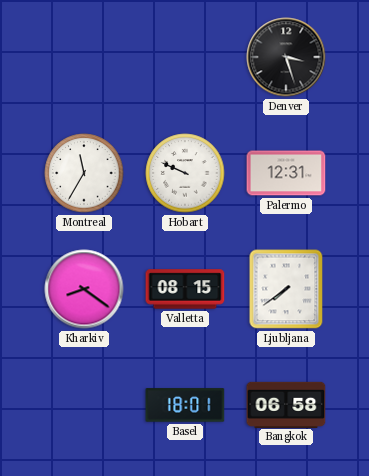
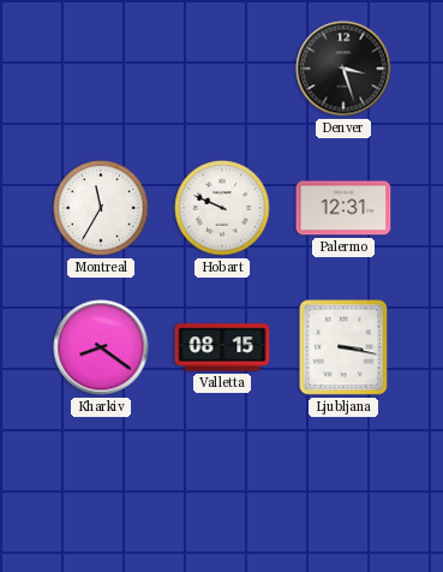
Ljubljana: 7:39 -> 3:17
Basel: 18:01 -> none
Bangkok: 06:58 -> none
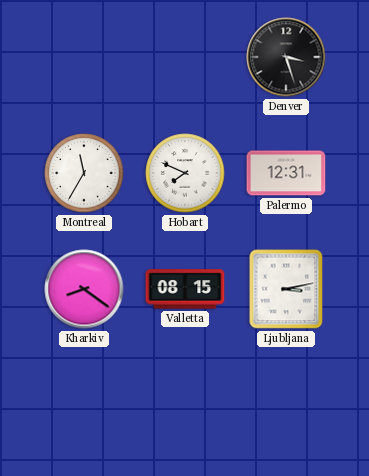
Hobart: 9:49 -> 7:49
Ljubljana: 3:17 -> 3:13
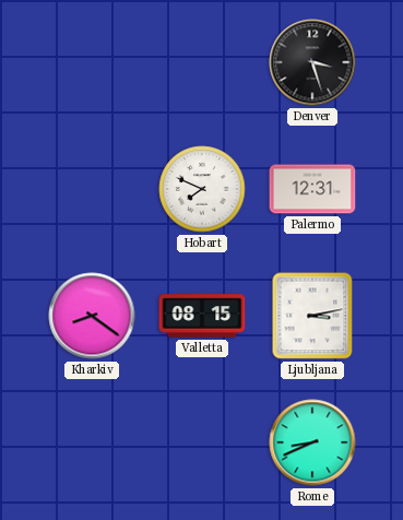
Montreal: 11:35 -> none
Rome: none -> 8:41
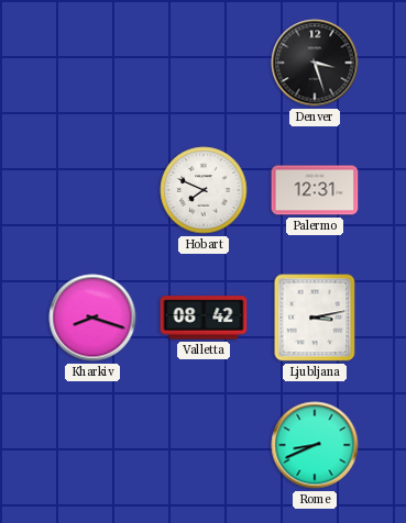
Kharkiv: 8:21 -> 8:18
Valletta: 08:15 -> 08:42
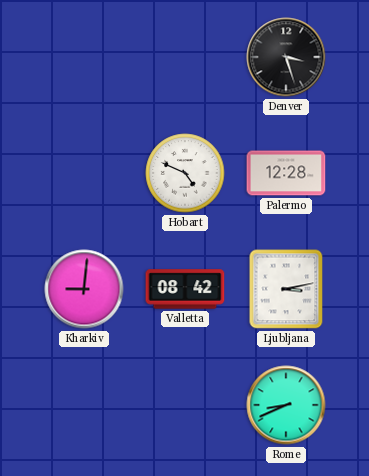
Hobart: 7:49 -> 4:49
Palermo: 12:31 -> 12:28
Kharkiv: 8:18 -> 9:01
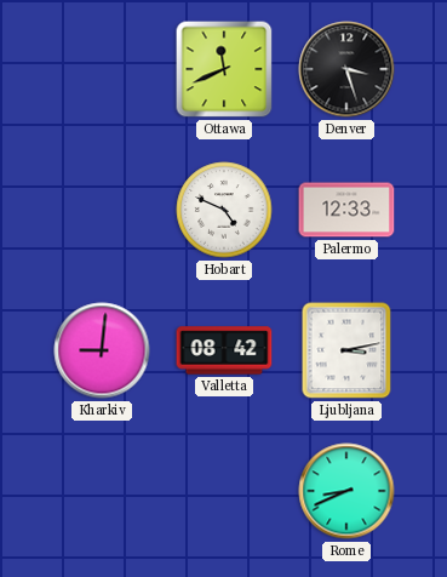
Ottawa: none -> 11:41
Palermo: 12:28 -> 12:33
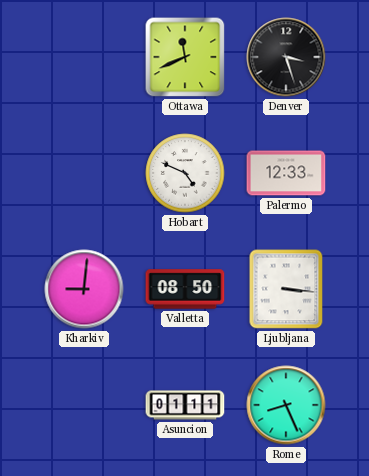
Valletta: 08:42 -> 08:50
Ljubljana: 3:13 -> 3:16
Asuncion: none -> 01:11
Rome: 8:41 -> 8:26
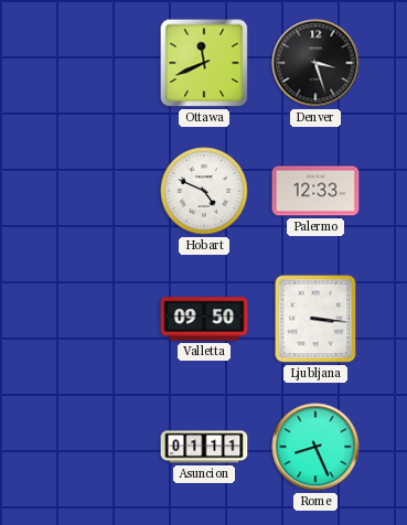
Kharkiv: 9:01 -> none
Valletta: 08:50 -> 09:50
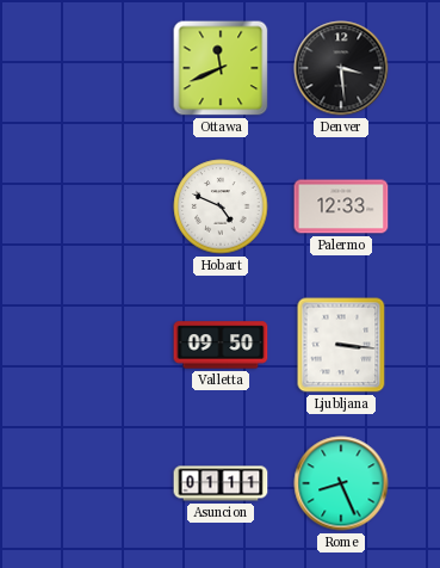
Denver: 3:27 -> 3:29
